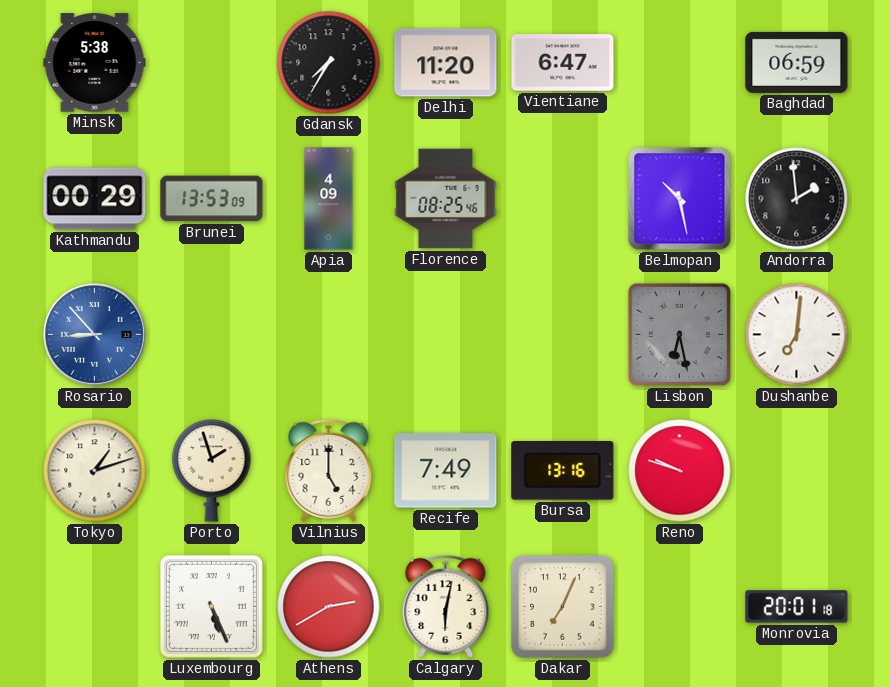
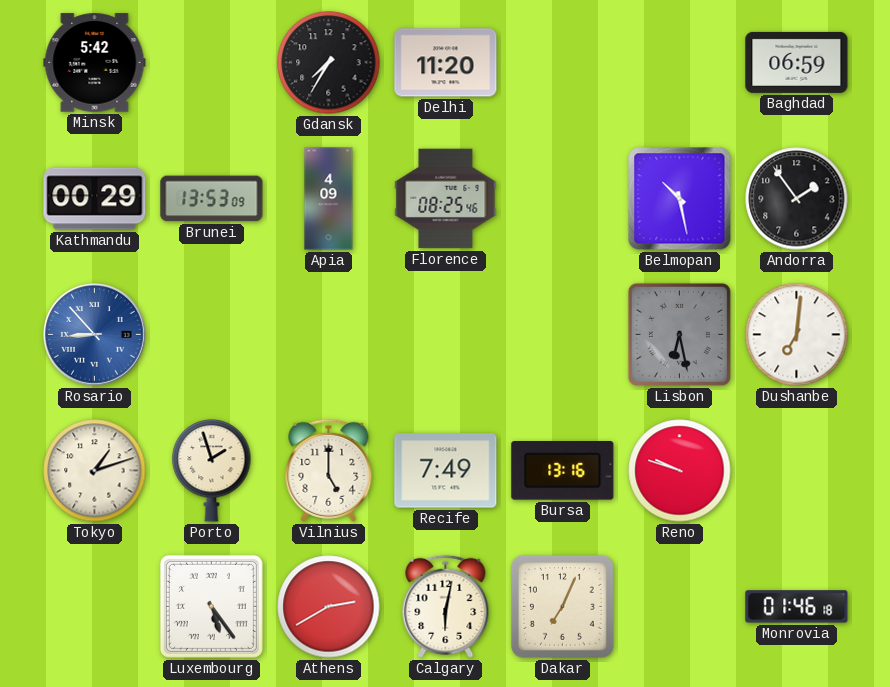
Minsk: 5:38 -> 5:42
Vientiane: 6:47 -> none
Andorra: 1:59 -> 1:54
Luxembourg: 5:26 -> 5:24
Monrovia: 20:01 -> 01:46
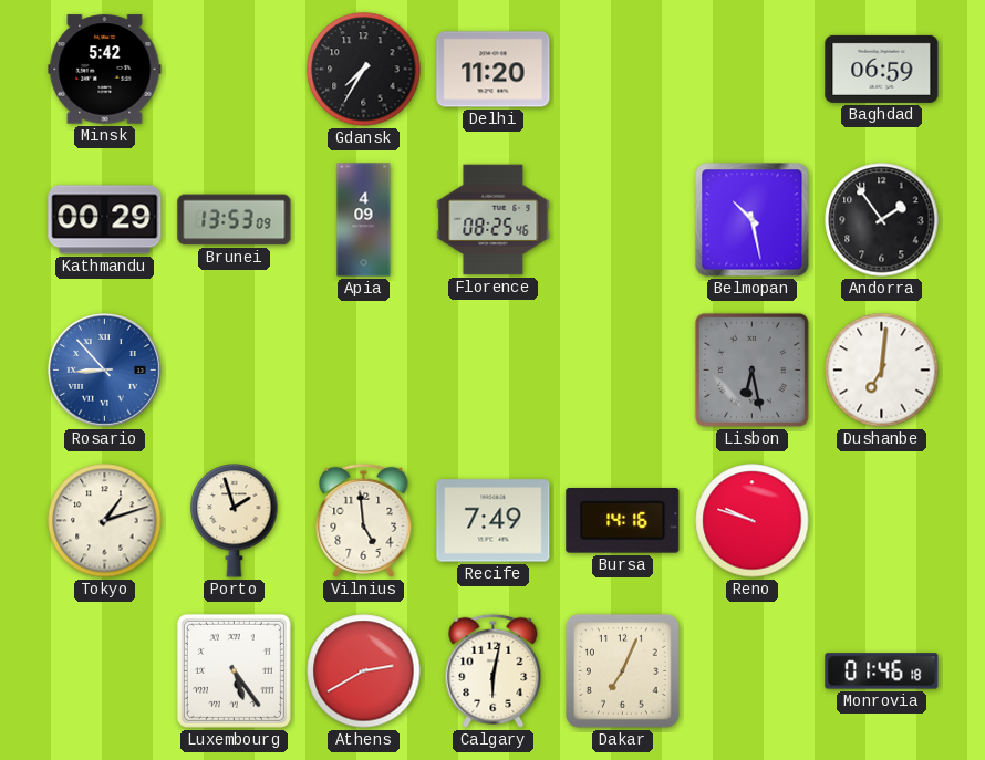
Vilnius: 5:00 -> 4:59
Bursa: 13:16 -> 14:16
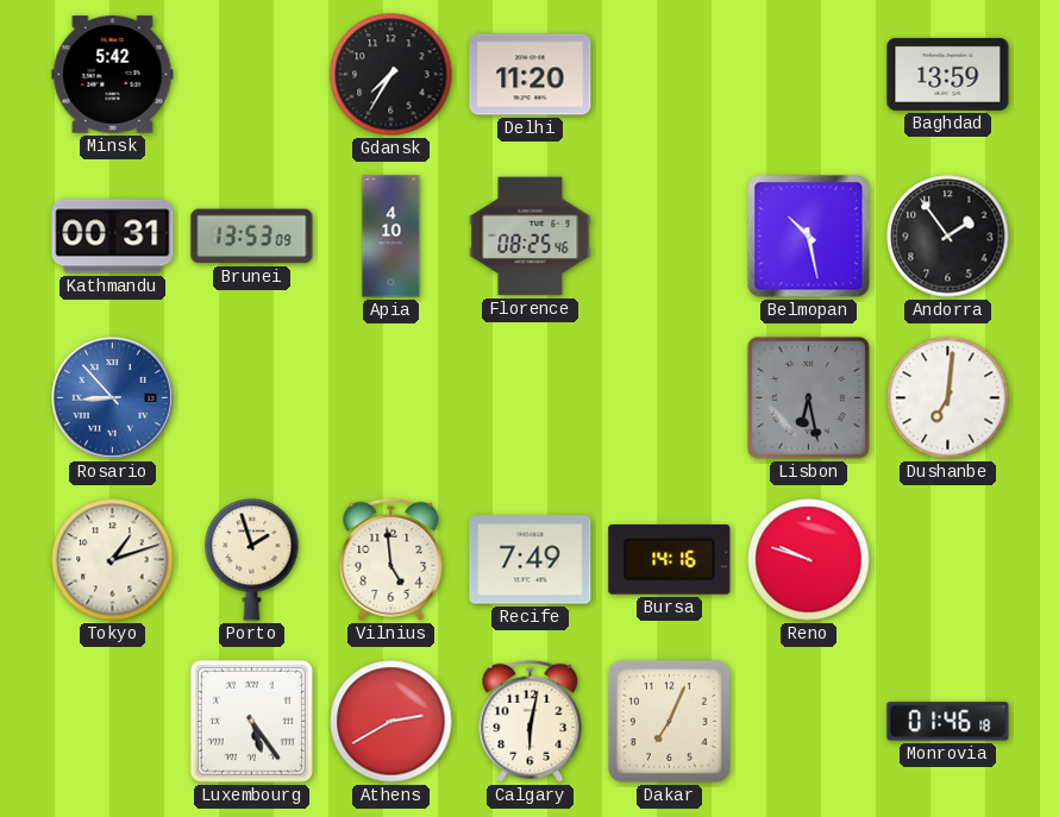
Baghdad: 06:59 -> 13:59
Kathmandu: 00:29 -> 00:31
Apia: 4:09 -> 4:10
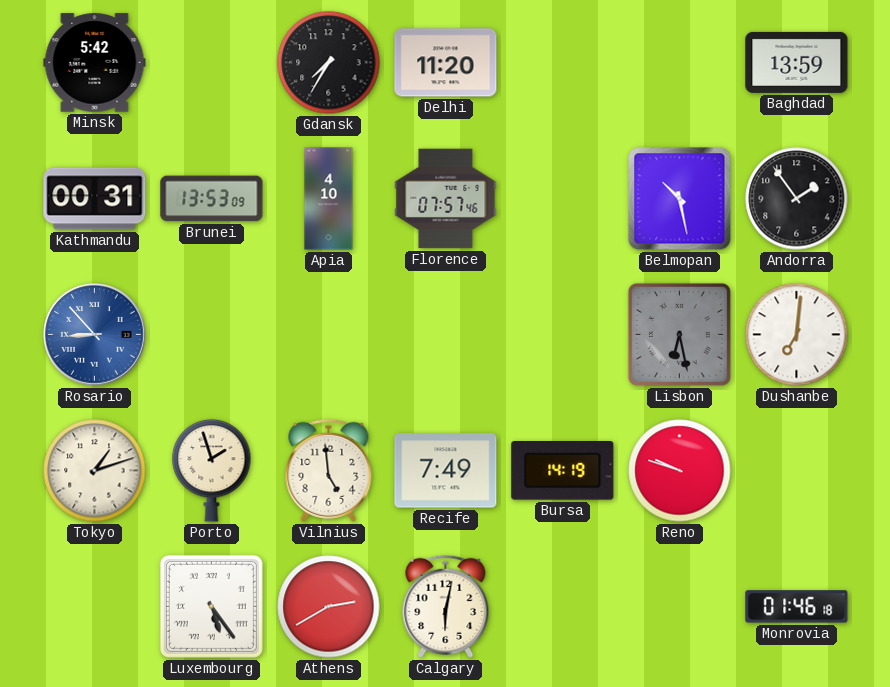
Florence: 08:25 -> 07:57
Bursa: 14:16 -> 14:19
Dakar: 7:04 -> none
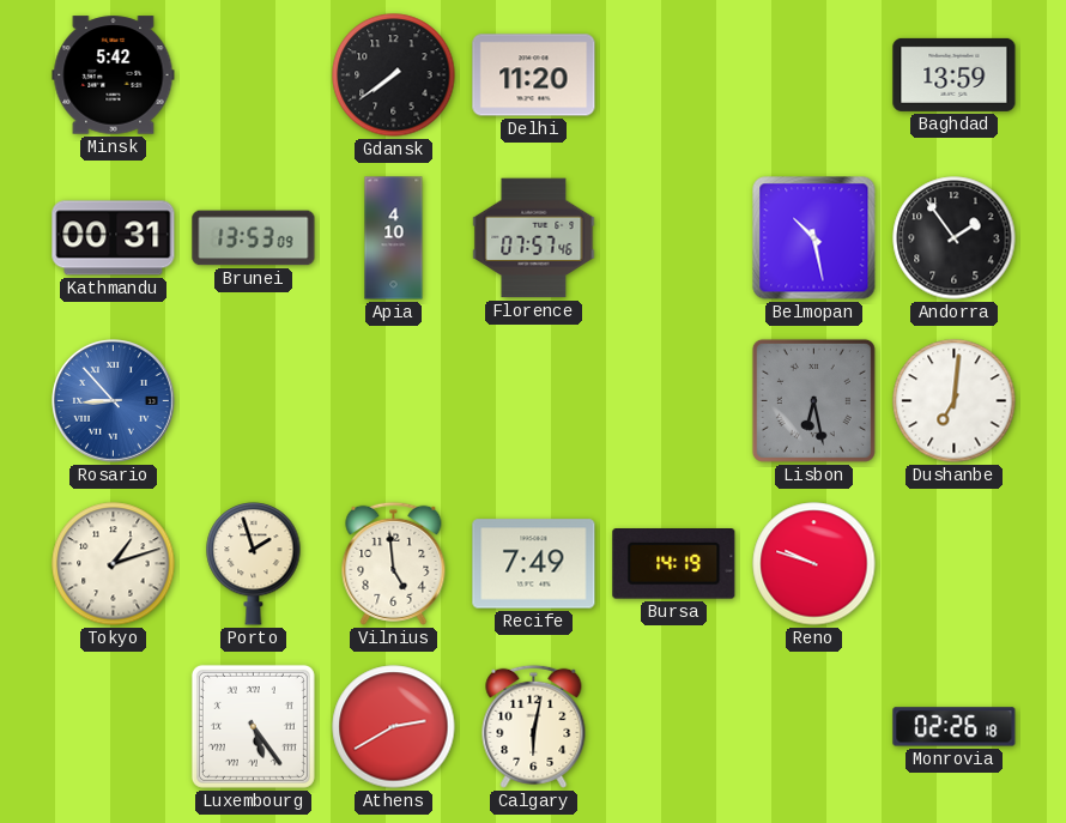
Gdansk: 7:35 -> 7:39
Monrovia: 01:46 -> 02:26
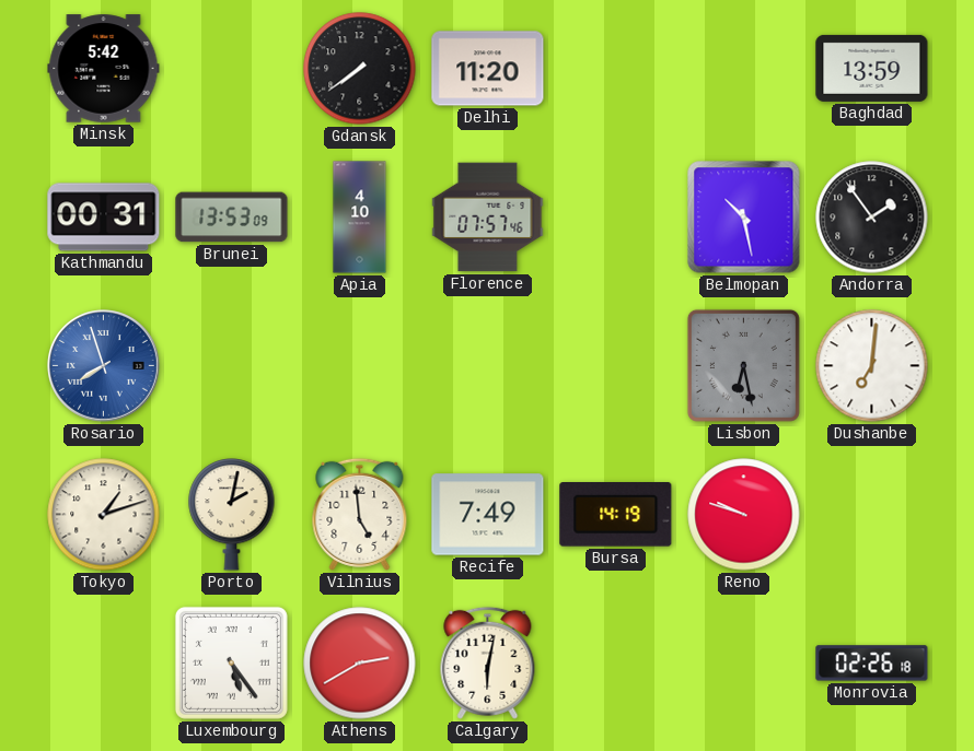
Rosario: 8:53 -> 7:57
Porto: 1:57 -> 2:02
